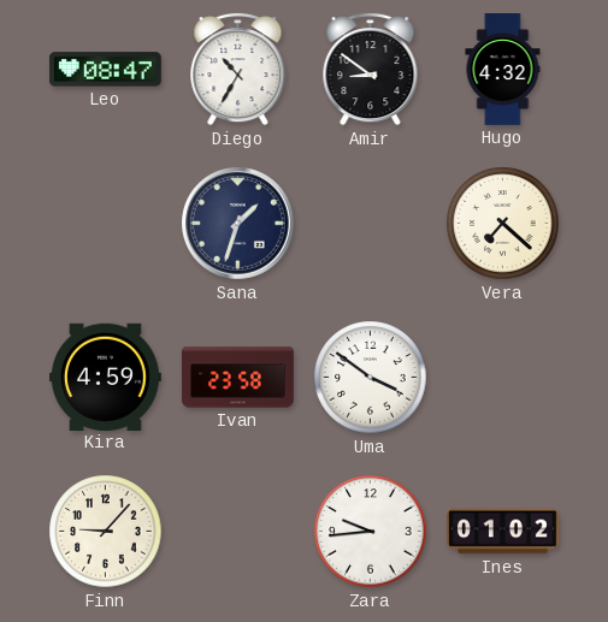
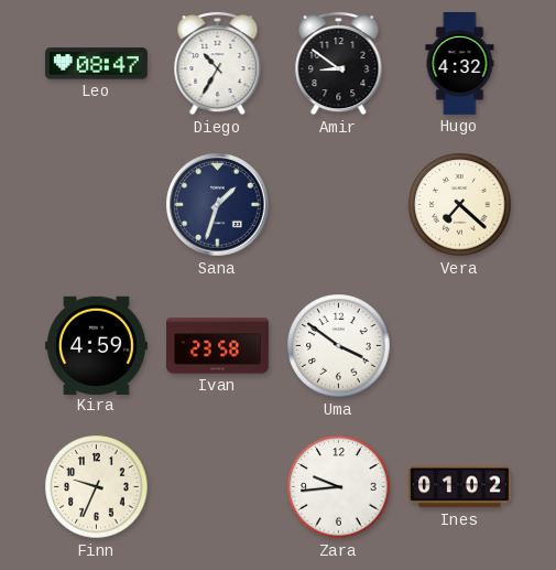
Finn: 9:07 -> 9:34
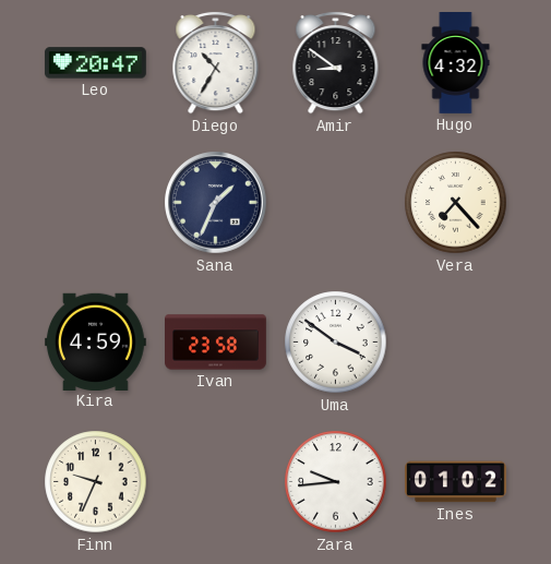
Leo: 08:47 -> 20:47
Sana: 1:33 -> 1:34
Vera: 7:22 -> 7:23
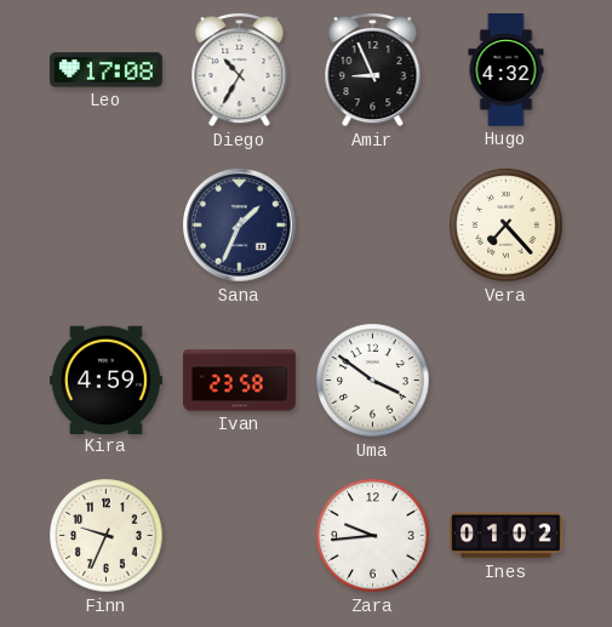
Leo: 20:47 -> 17:08
Amir: 8:51 -> 8:56
